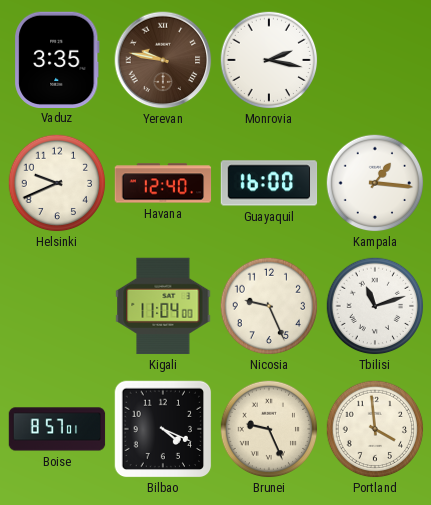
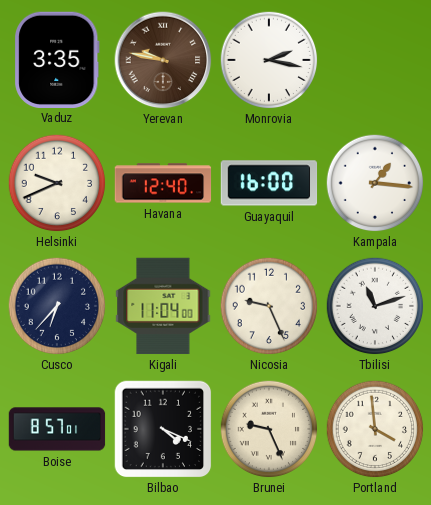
Cusco: none -> 6:37
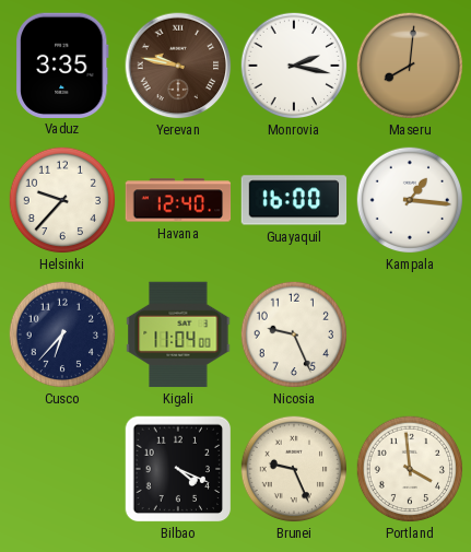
Maseru: none -> 8:01
Helsinki: 9:41 -> 9:37
Tbilisi: 11:12 -> none
Boise: 8:57 -> none
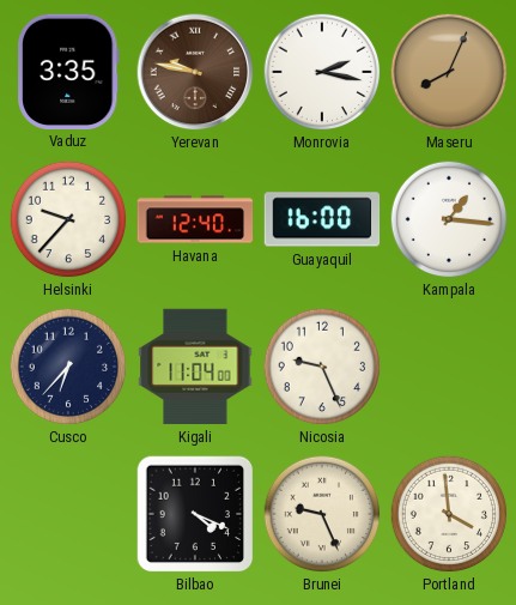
Maseru: 8:01 -> 8:04
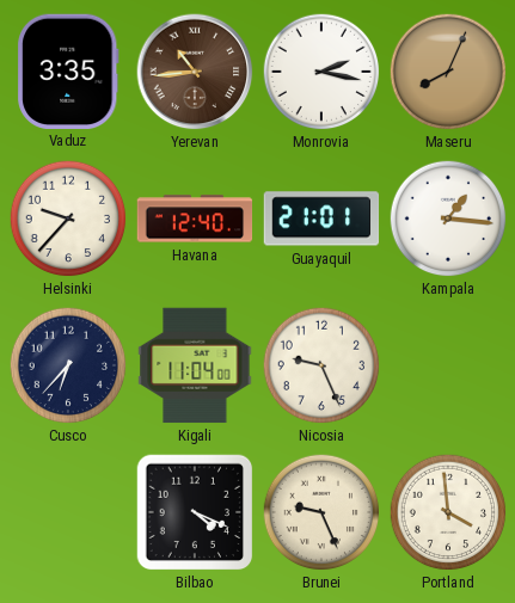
Yerevan: 9:47 -> 10:44
Guayaquil: 16:00 -> 21:01
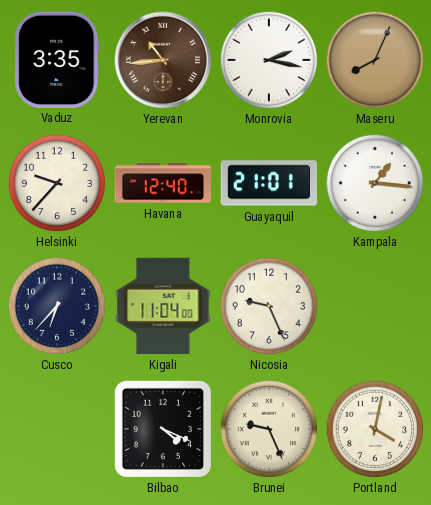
Portland: 3:59 -> 4:02
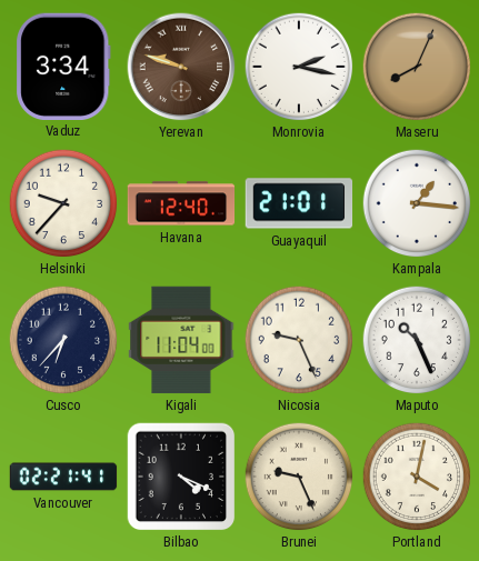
Vaduz: 3:35 -> 3:34
Yerevan: 10:44 -> 9:48
Maputo: none -> 10:26
Vancouver: none -> 02:21
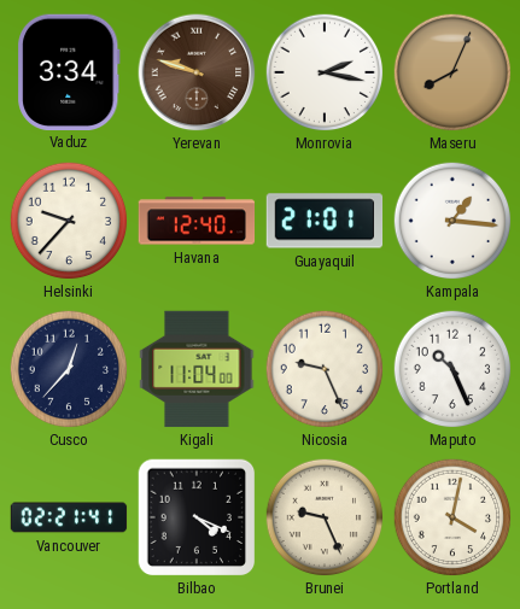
Cusco: 6:37 -> 12:37
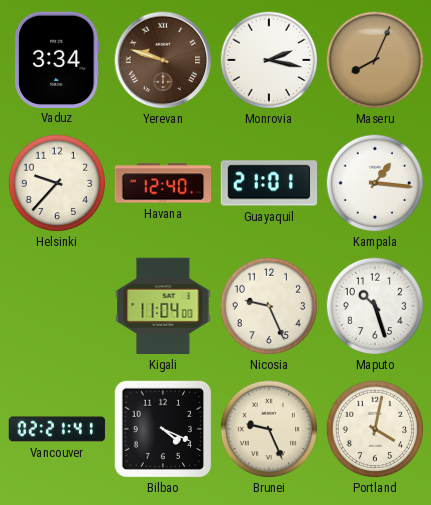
Cusco: 12:37 -> none
Maputo: 10:26 -> 10:27
